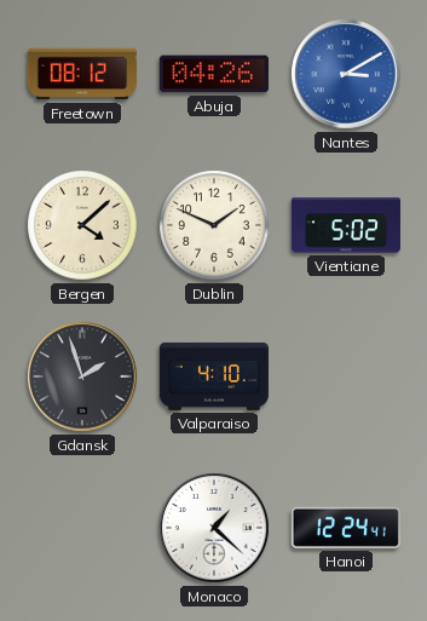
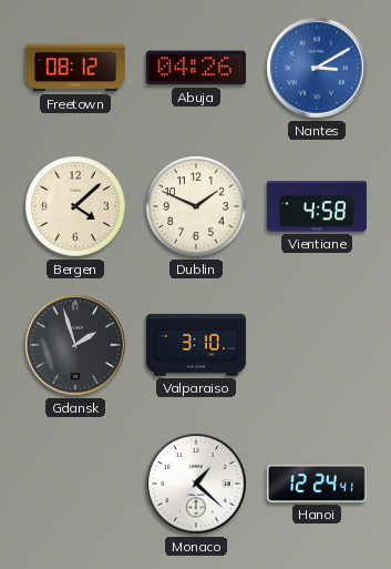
Vientiane: 5:02 -> 4:58
Valparaiso: 4:10 -> 3:10
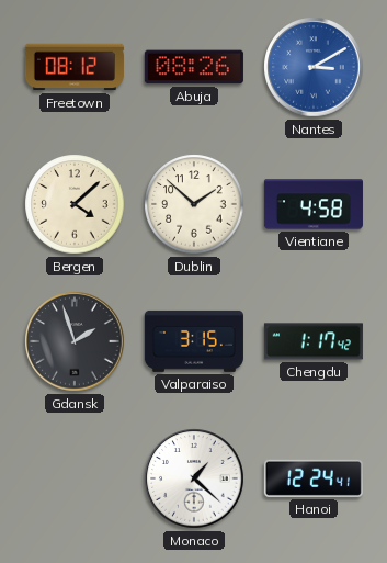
Abuja: 04:26 -> 08:26
Dublin: 1:49 -> 1:52
Valparaiso: 3:10 -> 3:15
Chengdu: none -> 1:17
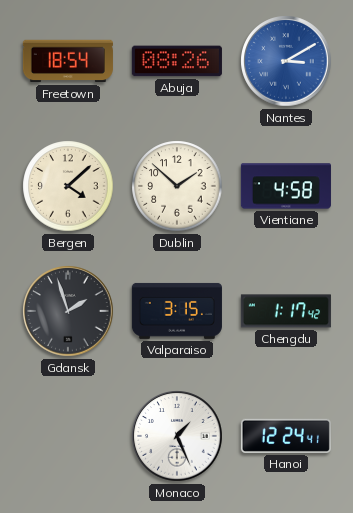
Freetown: 08:12 -> 18:54
Monaco: 1:22 -> 1:26
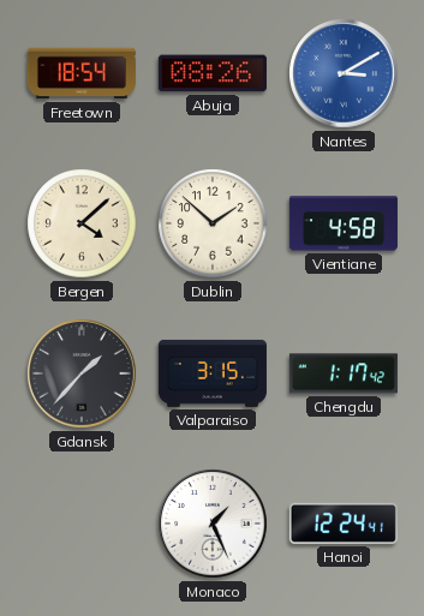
Gdansk: 1:57 -> 1:37
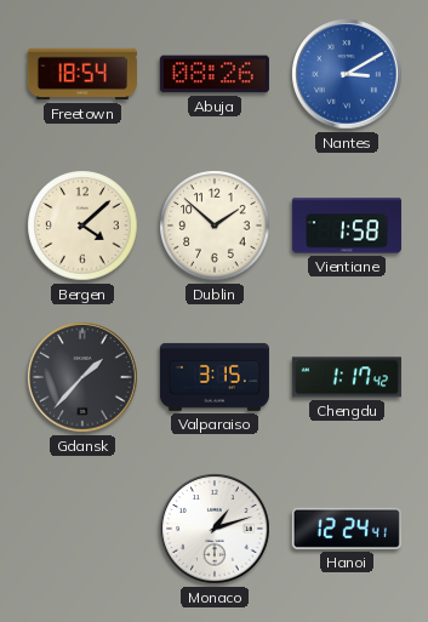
Vientiane: 4:58 -> 1:58
Monaco: 1:26 -> 1:12
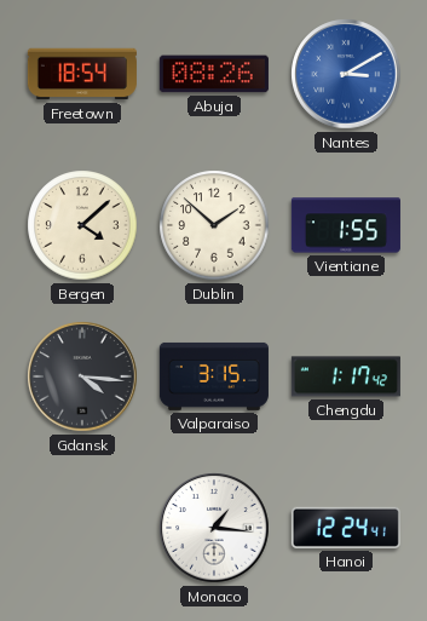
Vientiane: 1:58 -> 1:55
Gdansk: 1:37 -> 4:16
Monaco: 1:12 -> 1:16
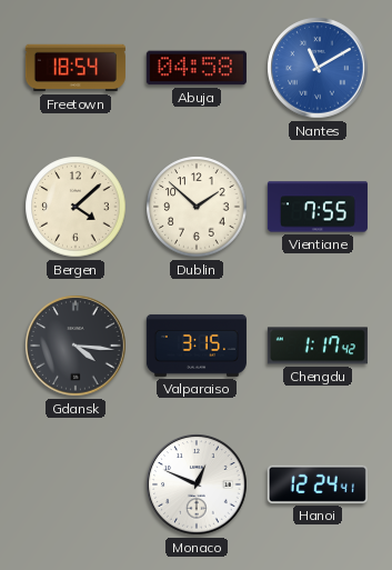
Abuja: 08:26 -> 04:58
Nantes: 3:10 -> 11:10
Vientiane: 1:55 -> 7:55
Monaco: 1:16 -> 12:49
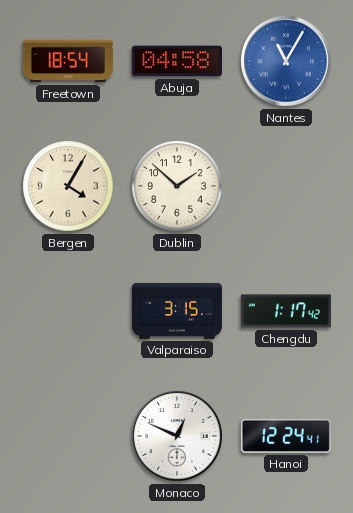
Nantes: 11:10 -> 11:05
Bergen: 4:08 -> 4:05
Vientiane: 7:55 -> none
Gdansk: 4:16 -> none
